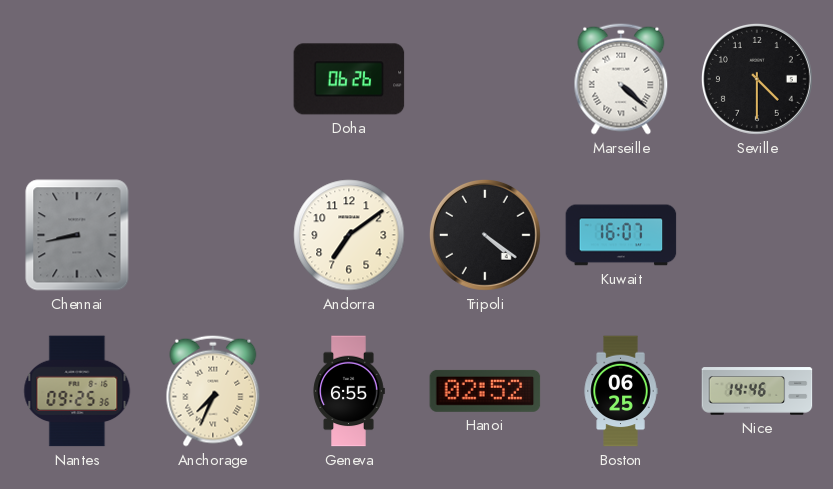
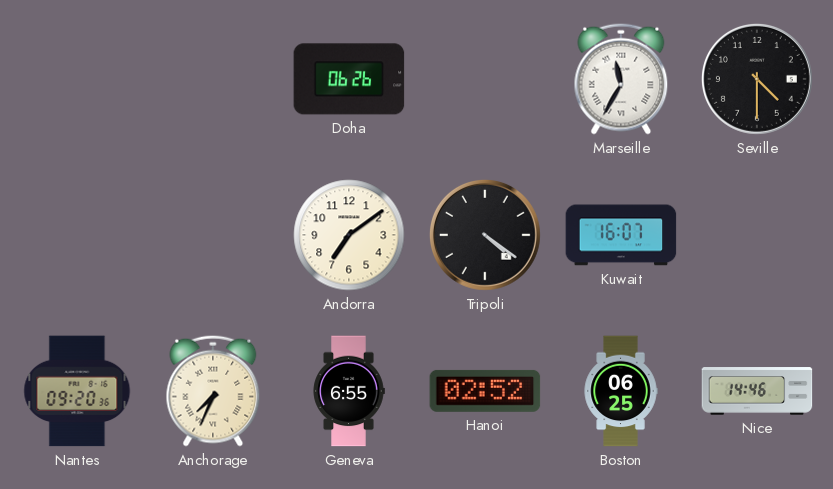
Marseille: 4:22 -> 11:35
Chennai: 8:43 -> none
Nantes: 09:25 -> 09:20
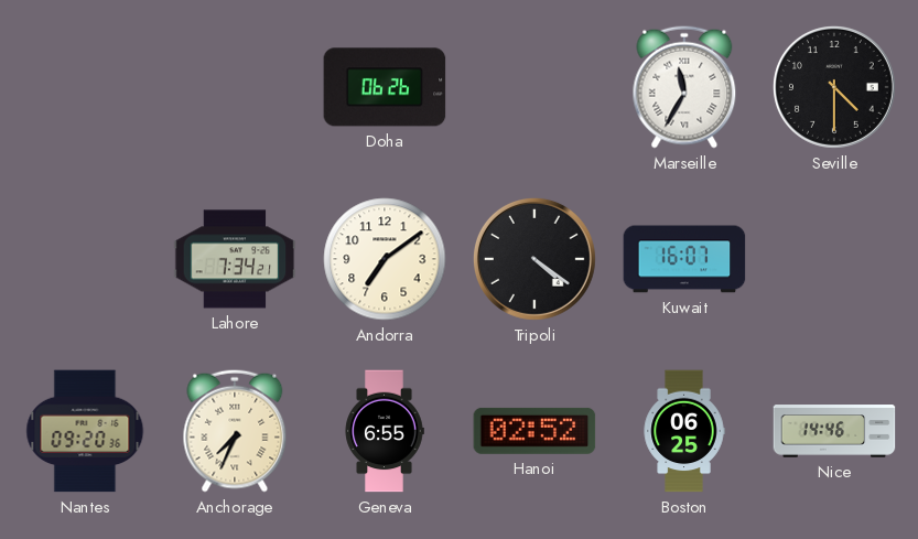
Lahore: none -> 7:34
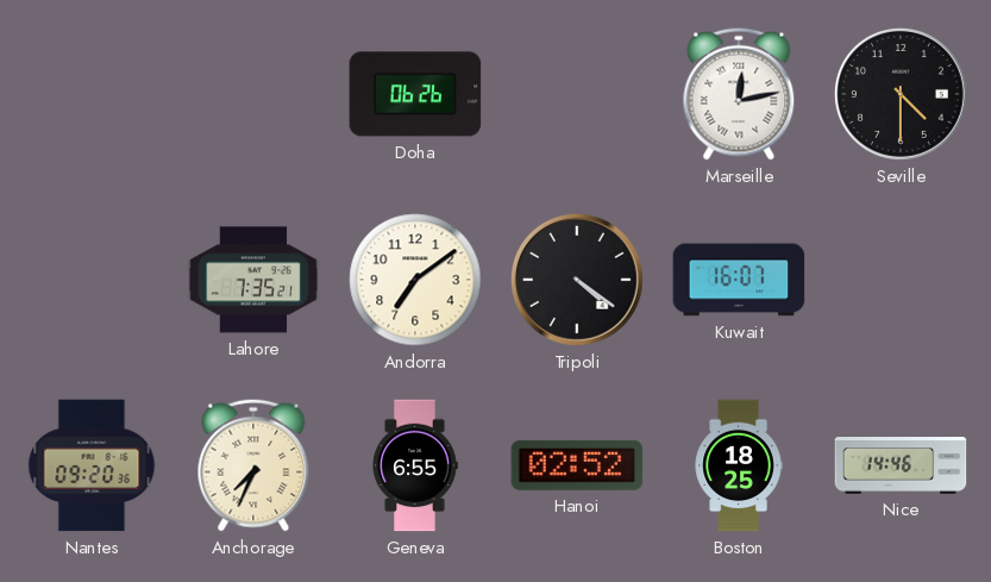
Marseille: 11:35 -> 12:13
Lahore: 7:34 -> 7:35
Boston: 06:25 -> 18:25
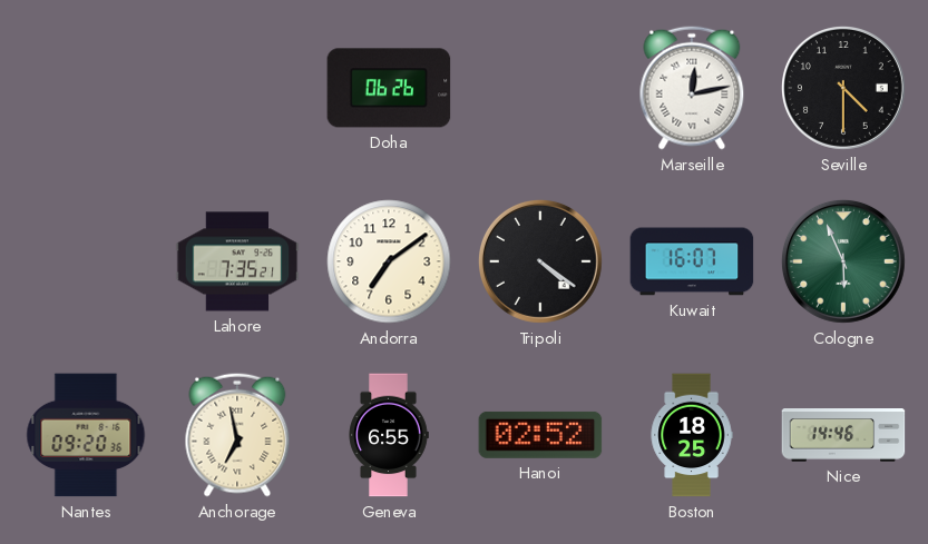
Cologne: none -> 5:56
Anchorage: 7:34 -> 6:58
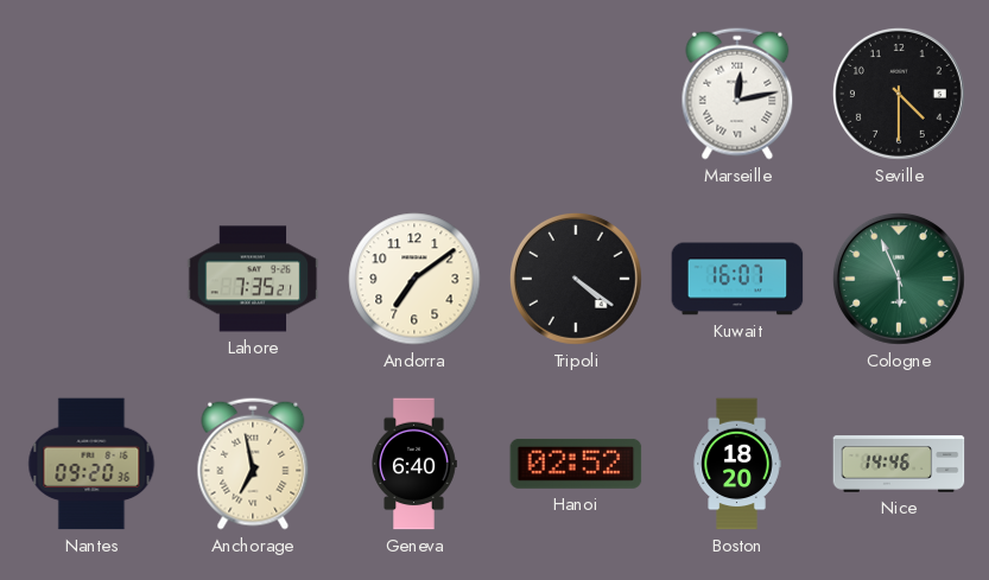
Doha: 06:26 -> none
Geneva: 6:55 -> 6:40
Boston: 18:25 -> 18:20
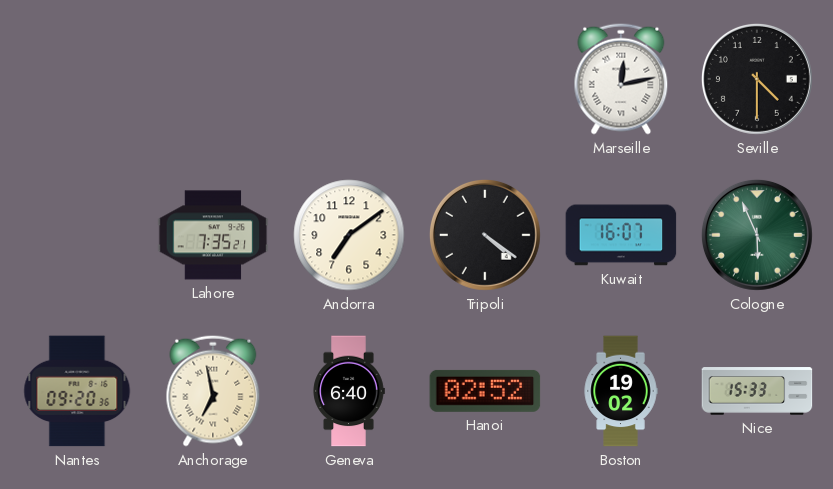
Boston: 18:20 -> 19:02
Nice: 14:46 -> 15:33
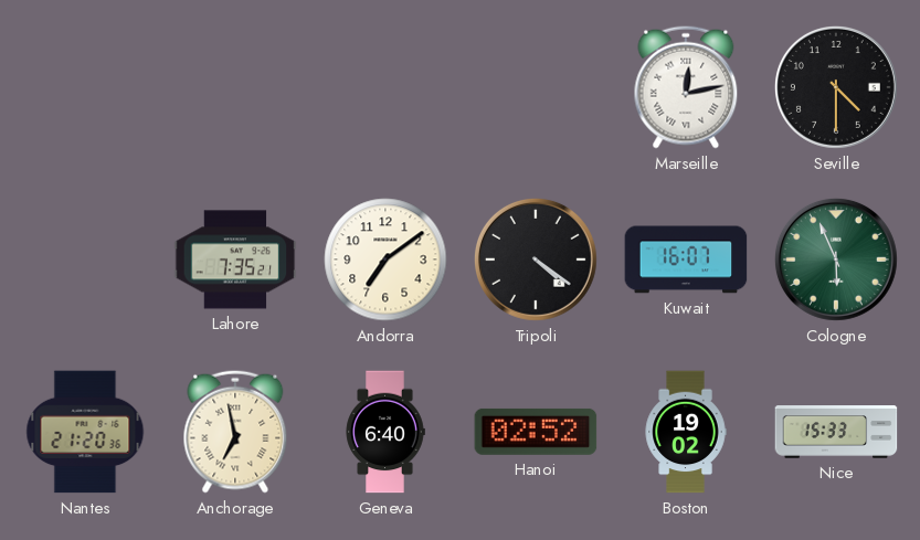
Nantes: 09:20 -> 21:20
